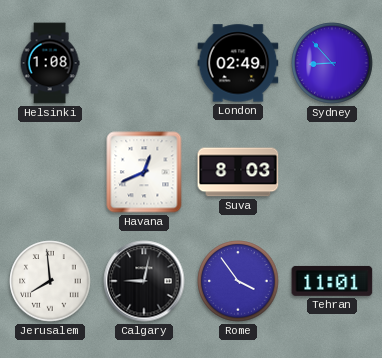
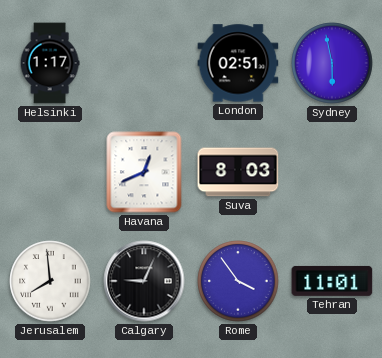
Helsinki: 1:08 -> 1:17
London: 02:49 -> 02:51
Sydney: 8:53 -> 5:58
Calgary: 9:02 -> 9:04
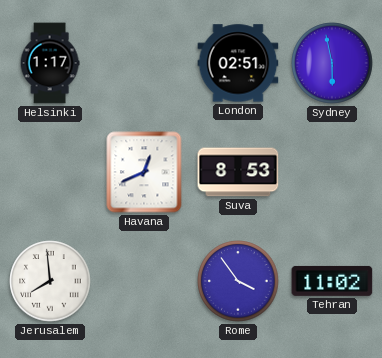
Suva: 8:03 -> 8:53
Calgary: 9:04 -> none
Tehran: 11:01 -> 11:02
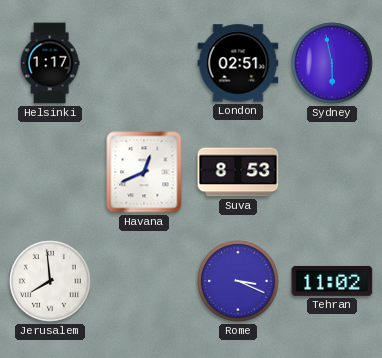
Rome: 3:54 -> 3:19
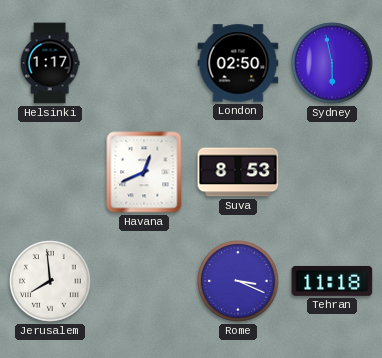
London: 02:51 -> 02:50
Tehran: 11:02 -> 11:18
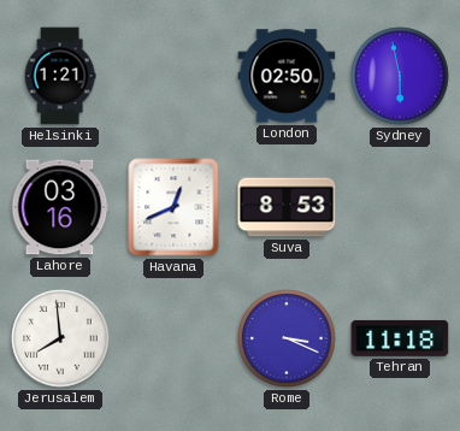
Helsinki: 1:17 -> 1:21
Lahore: none -> 03:16
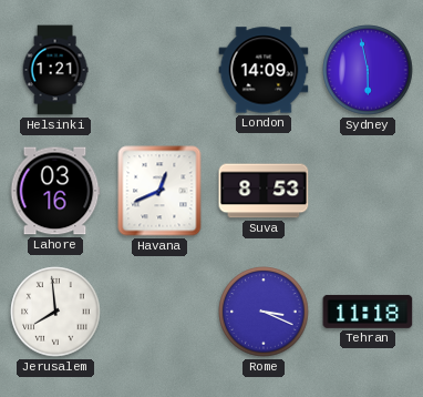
London: 02:50 -> 14:09
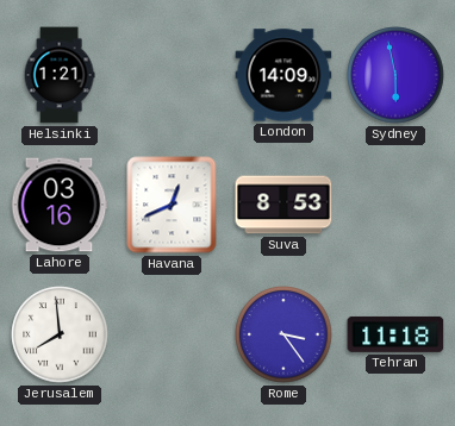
Rome: 3:19 -> 3:24
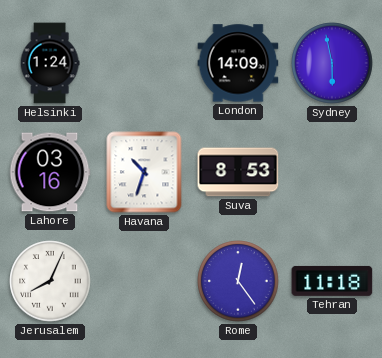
Helsinki: 1:21 -> 1:24
Havana: 12:41 -> 10:33
Jerusalem: 7:59 -> 8:04
Rome: 3:24 -> 12:24
